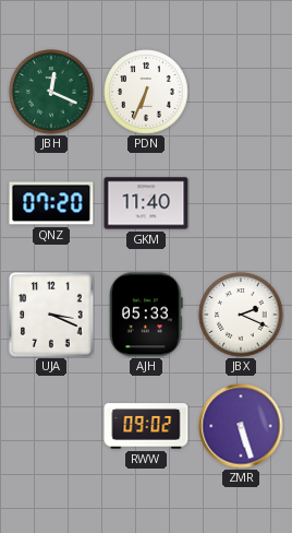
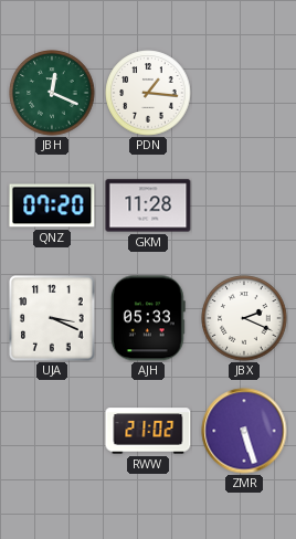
PDN: 6:34 -> 1:16
GKM: 11:40 -> 11:28
RWW: 09:02 -> 21:02
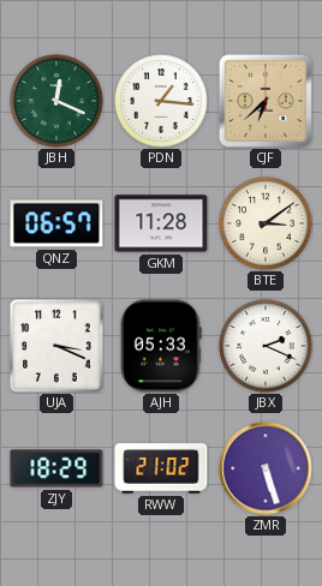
CJF: none -> 6:38
QNZ: 07:20 -> 06:57
BTE: none -> 3:09
ZJY: none -> 18:29
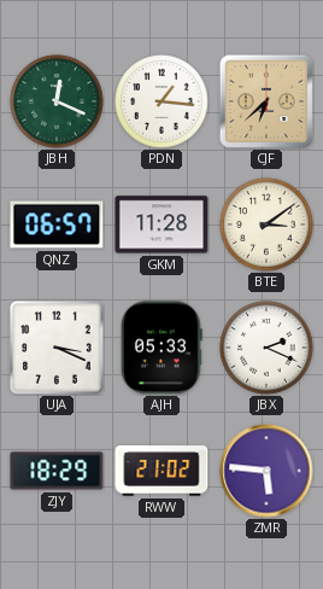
ZMR: 5:27 -> 5:46
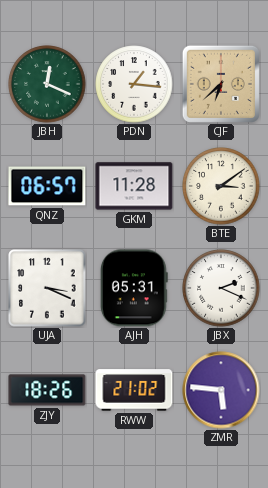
AJH: 05:33 -> 05:31
ZJY: 18:29 -> 18:26
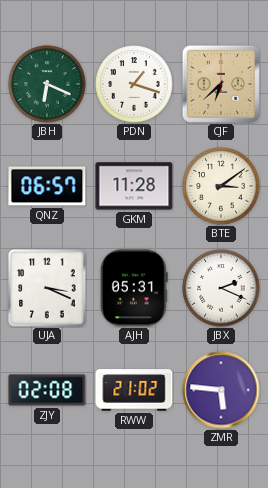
JBH: 12:19 -> 6:19
PDN: 1:16 -> 1:18
ZJY: 18:26 -> 02:08
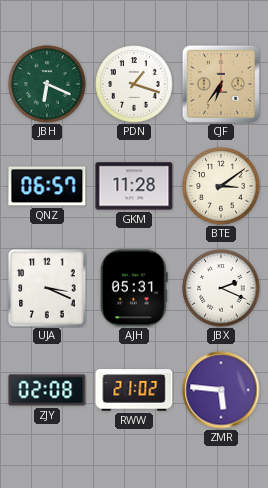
CJF: 6:38 -> 6:36
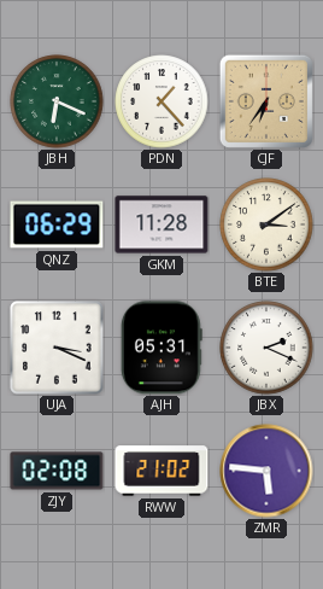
PDN: 1:18 -> 1:23
QNZ: 06:57 -> 06:29
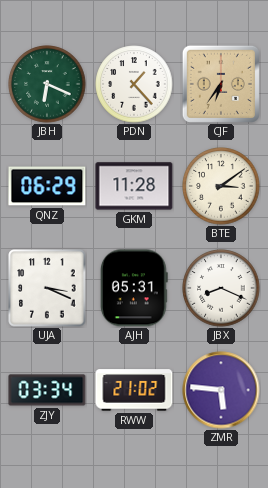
JBX: 2:19 -> 8:19
ZJY: 02:08 -> 03:34
